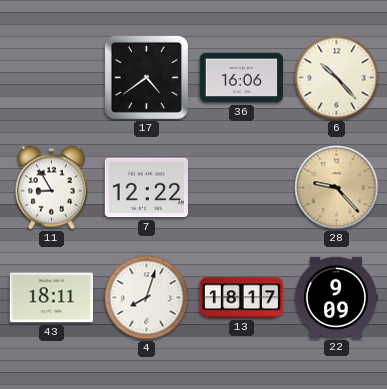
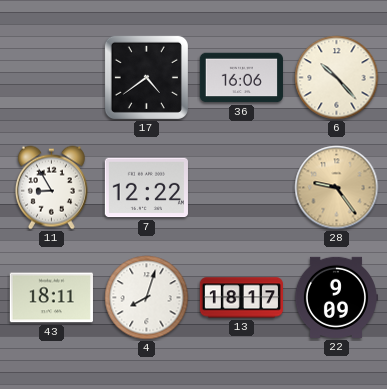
28: 9:23 -> 9:24
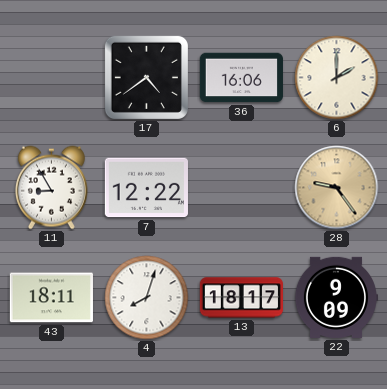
6: 10:23 -> 2:00
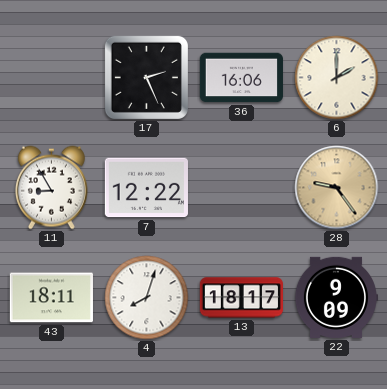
17: 4:39 -> 2:26
